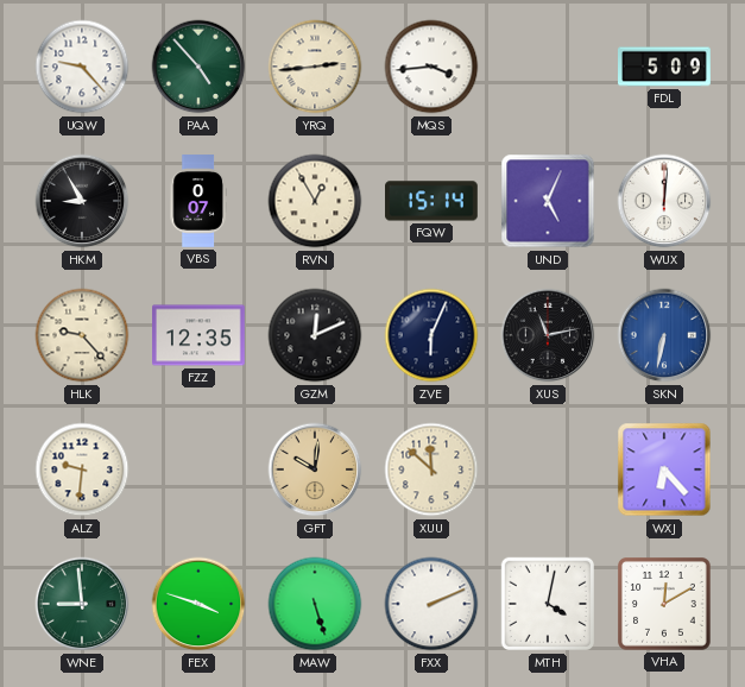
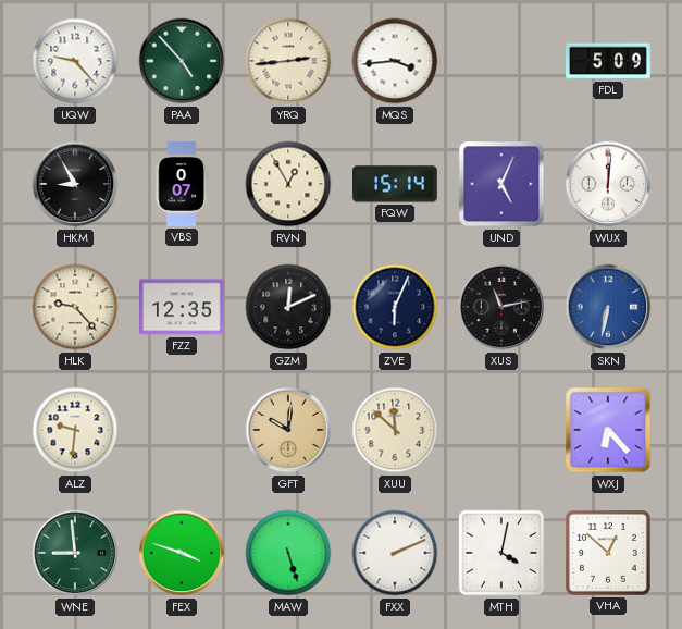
VHA: 12:10 -> 12:52
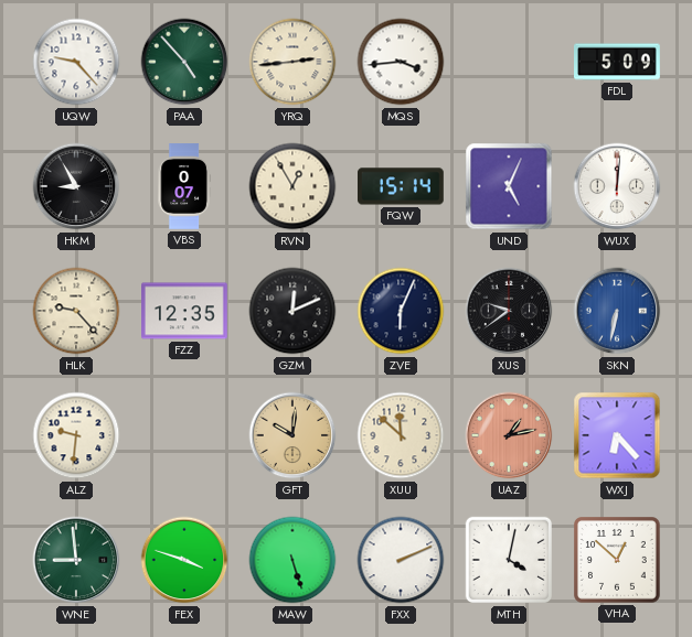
XUS: 11:13 -> 9:39
UAZ: none -> 1:13
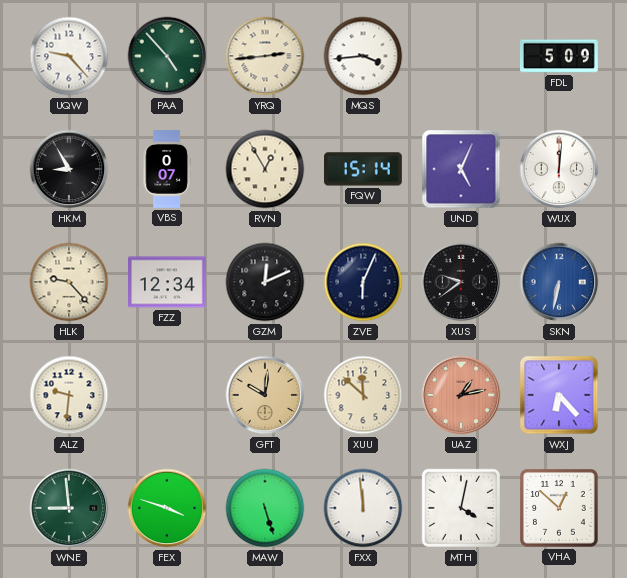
FZZ: 12:35 -> 12:34
FXX: 2:11 -> 11:59
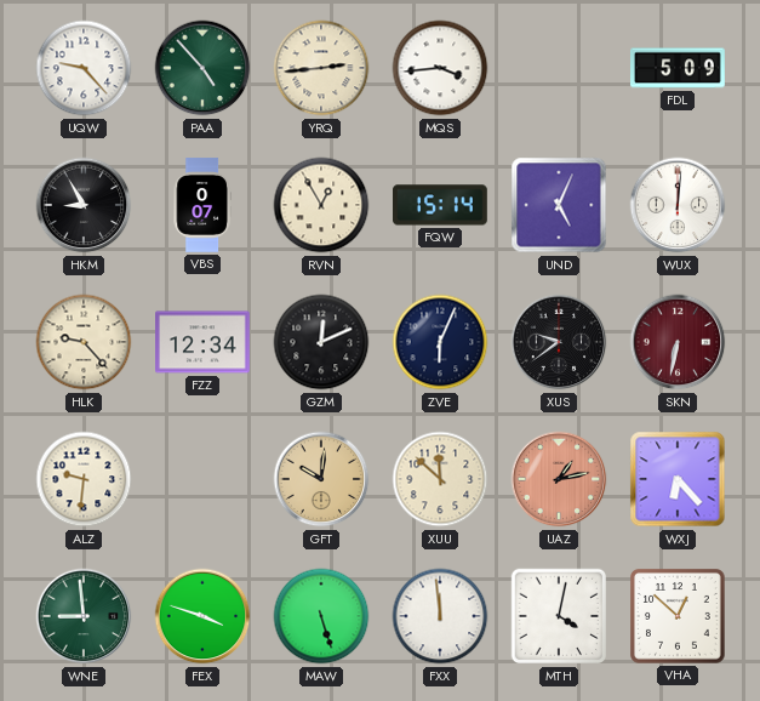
SKN dial: blue -> burgundy
